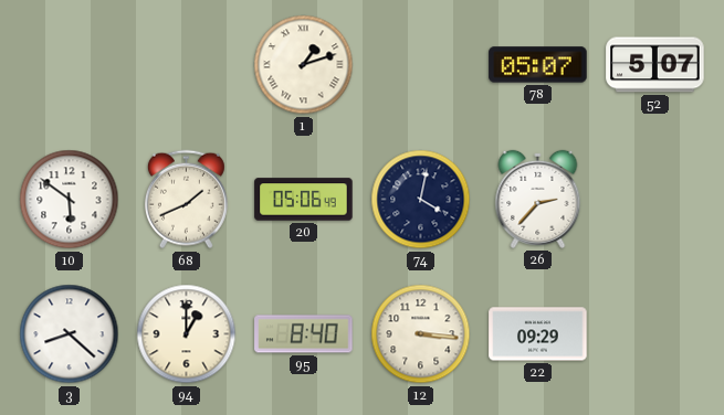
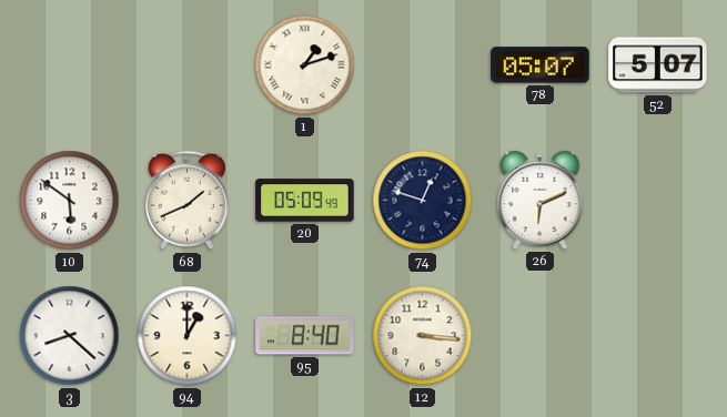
20: 05:06 -> 05:09
74: 4:02 -> 12:48
26: 2:37 -> 6:11
22: 09:29 -> none
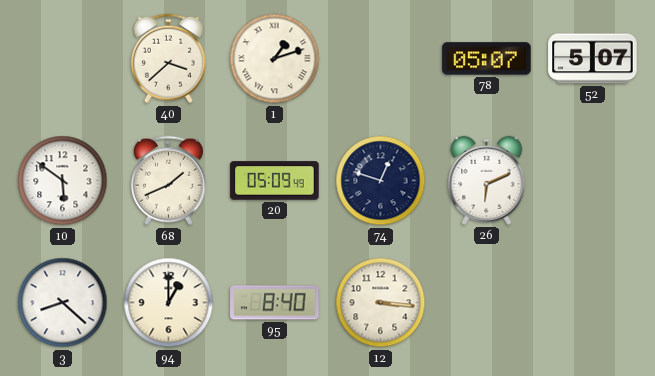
40: none -> 3:38
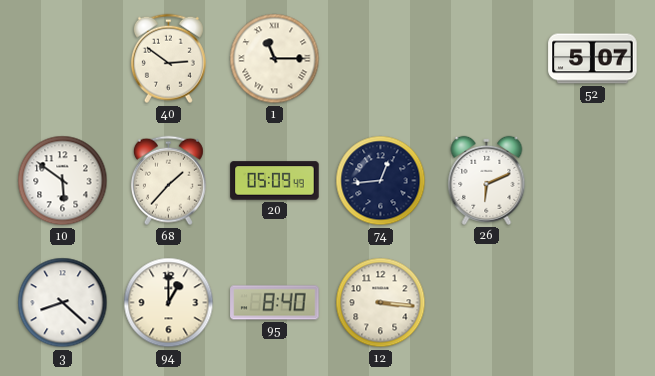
40: 3:38 -> 2:51
1: 1:12 -> 11:15
78: 05:07 -> none
68: 1:41 -> 1:37
74: 12:48 -> 12:44
